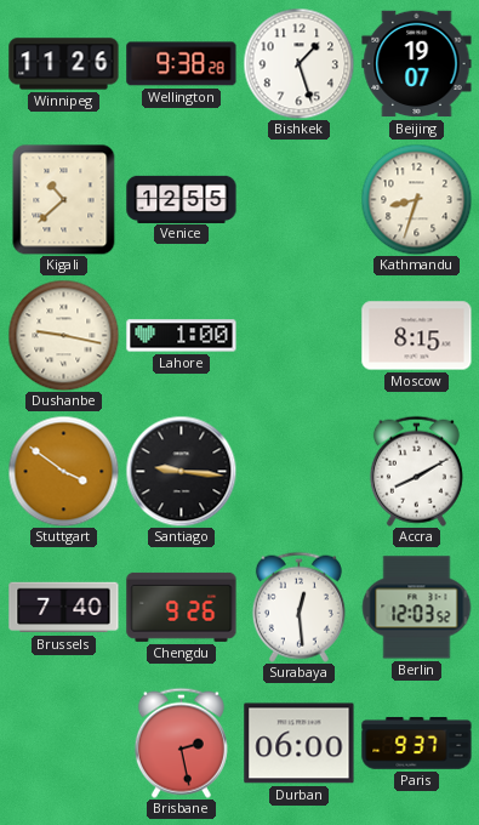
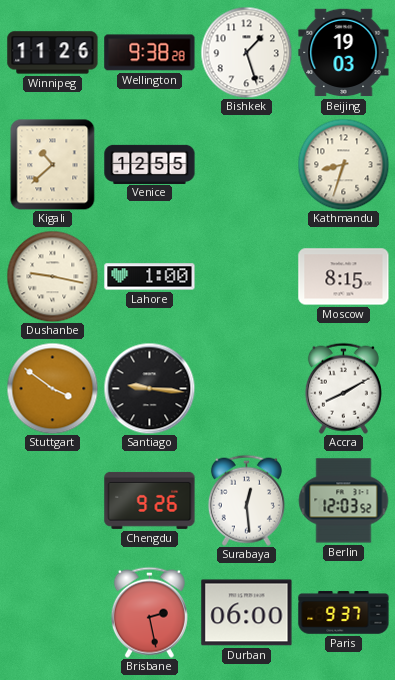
Beijing: 19:07 -> 19:03
Brussels: 7:40 -> none
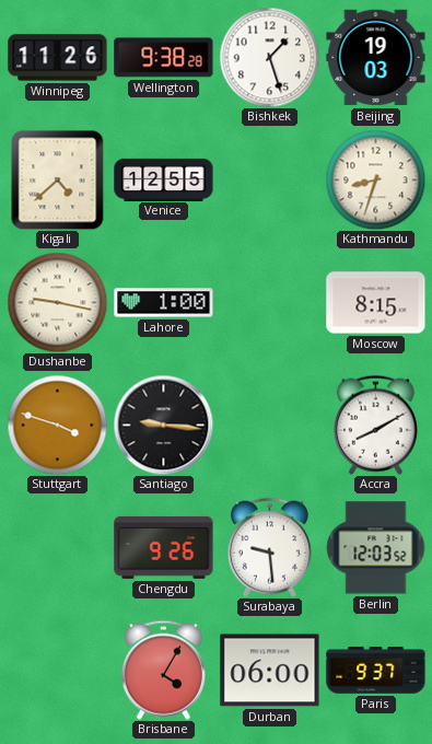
Kigali: 10:38 -> 4:38
Stuttgart: 3:51 -> 3:48
Surabaya: 12:29 -> 9:29
Brisbane: 2:28 -> 4:05
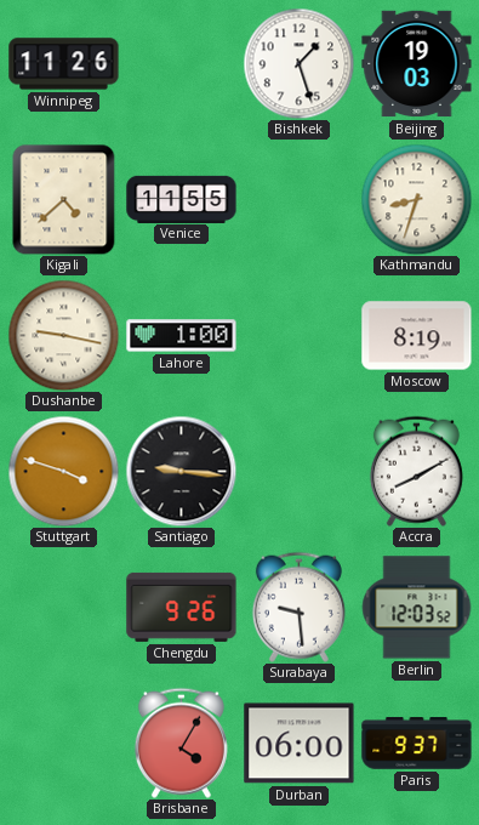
Wellington: 9:38 -> none
Venice: 12:55 -> 11:55
Moscow: 8:15 -> 8:19
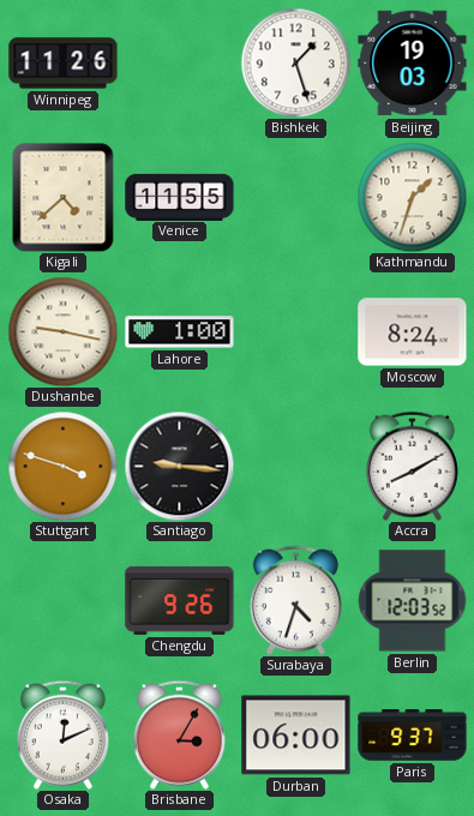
Kathmandu: 8:33 -> 1:33
Moscow: 8:19 -> 8:24
Surabaya: 9:29 -> 4:33
Osaka: none -> 12:11
Brisbane: 4:05 -> 3:05
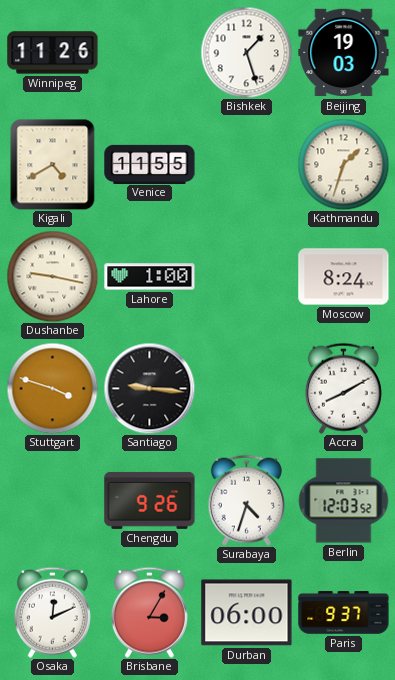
Kigali: 4:38 -> 4:40
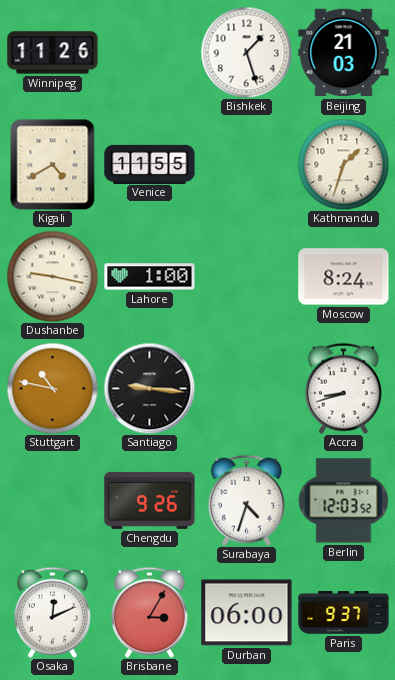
Beijing: 19:03 -> 21:03
Stuttgart: 3:48 -> 10:47
Accra: 8:10 -> 8:42
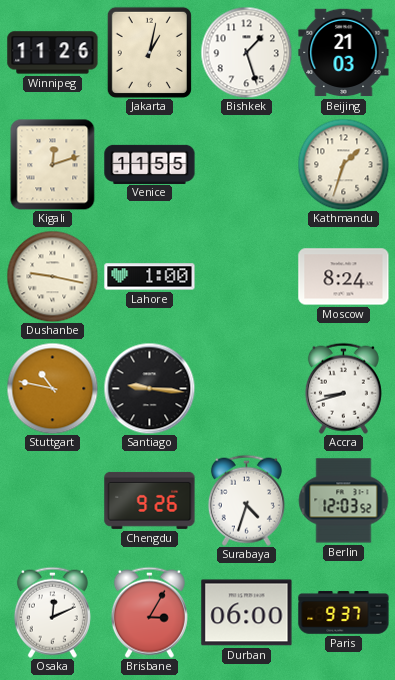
Jakarta: none -> 1:02
Kigali: 4:40 -> 12:12
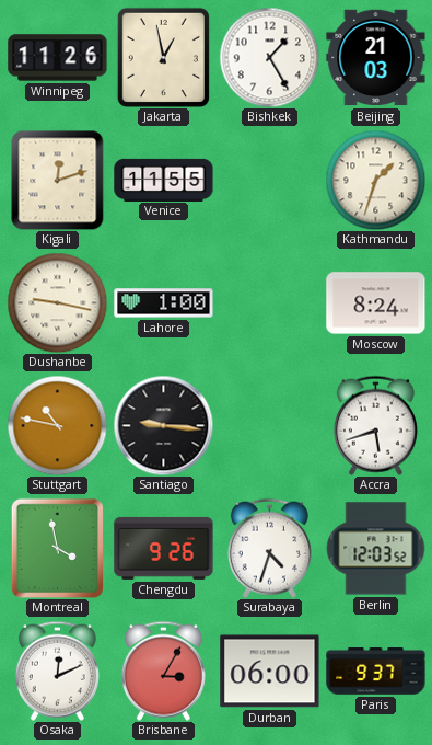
Jakarta: 1:02 -> 12:58
Bishkek: 1:27 -> 1:25
Accra: 8:42 -> 5:42
Montreal: none -> 3:58
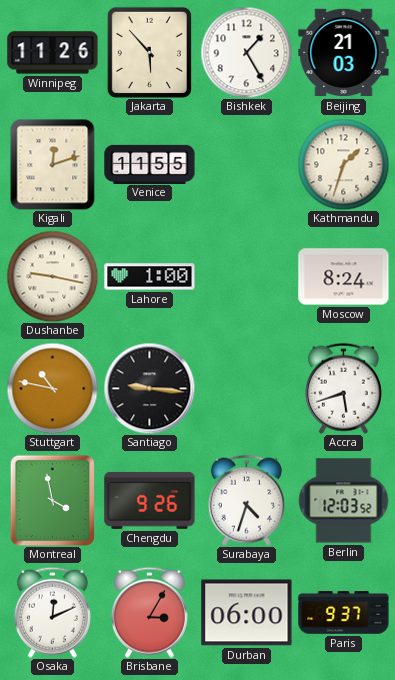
Jakarta: 12:58 -> 5:53
